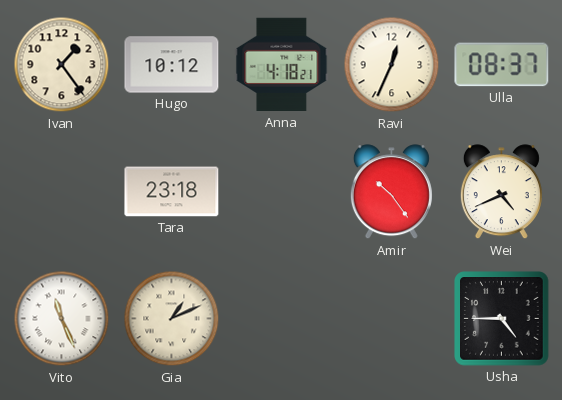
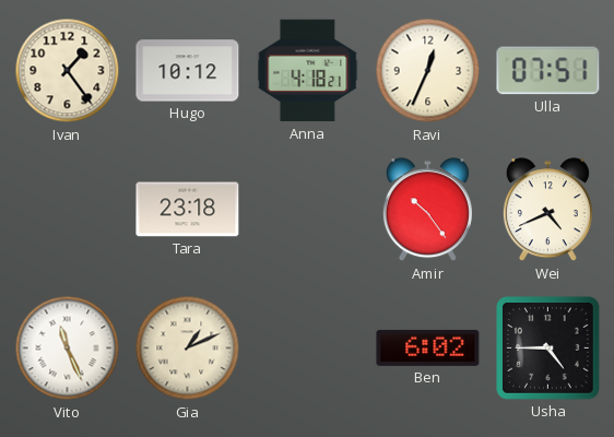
Ulla: 08:37 -> 07:51
Ben: none -> 6:02
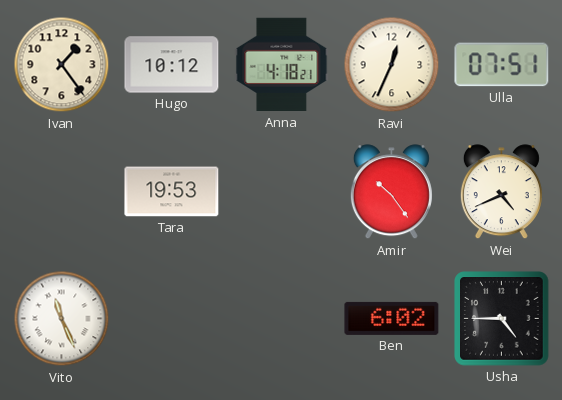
Tara: 23:18 -> 19:53
Gia: 1:11 -> none
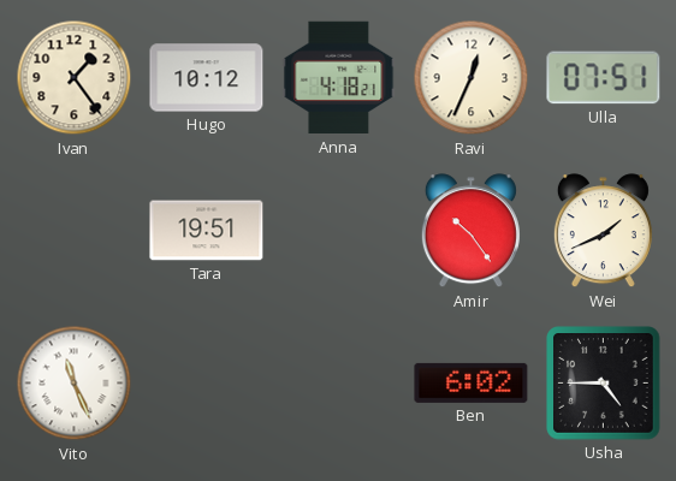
Tara: 19:53 -> 19:51
Wei: 4:41 -> 1:41
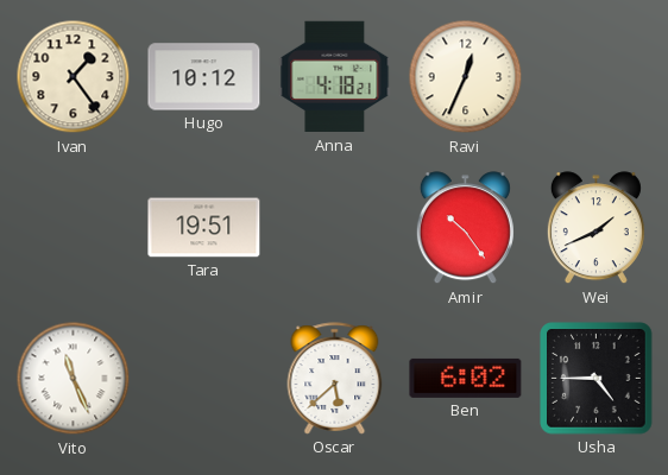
Ulla: 07:51 -> none
Oscar: none -> 5:38
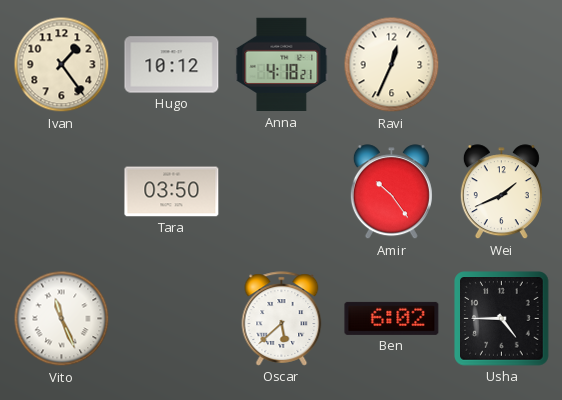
Tara: 19:51 -> 03:50
